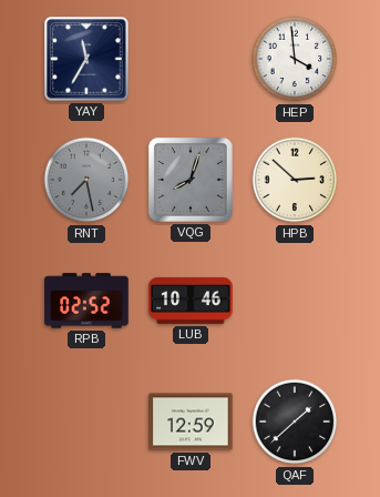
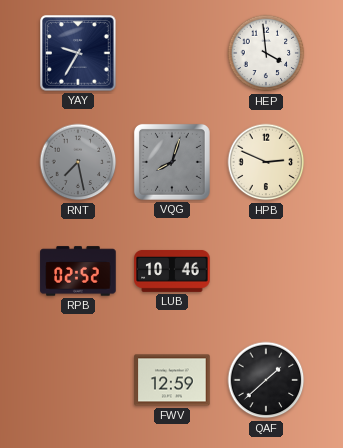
YAY: 11:35 -> 9:35
HPB: 2:52 -> 2:49
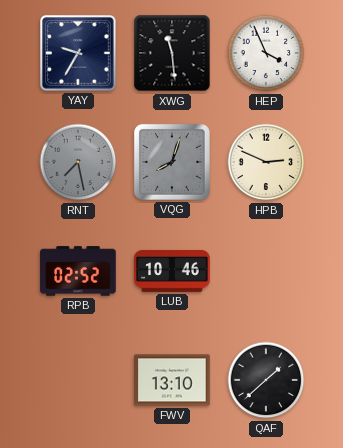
XWG: none -> 11:29
HEP: 3:59 -> 3:56
FWV: 12:59 -> 13:10
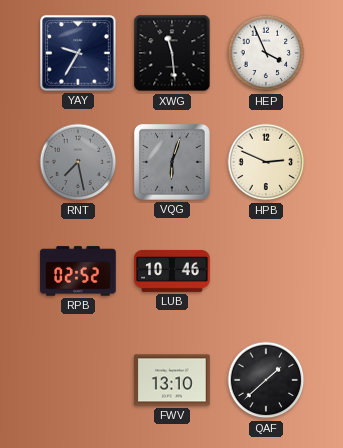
VQG: 8:03 -> 6:03
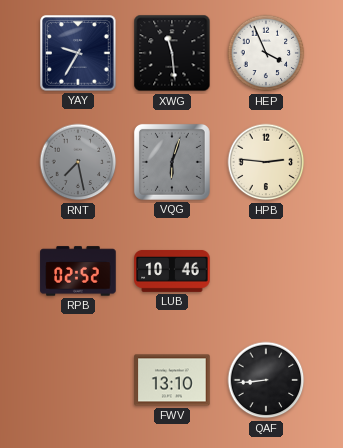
HPB: 2:49 -> 2:46
QAF: 1:38 -> 8:44
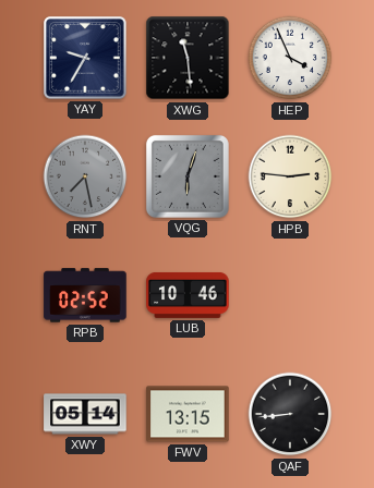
XWY: none -> 05:14
FWV: 13:10 -> 13:15
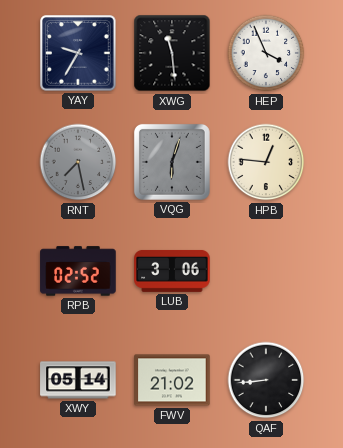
HPB: 2:46 -> 12:46
LUB: 10:46 -> 3:06
FWV: 13:15 -> 21:02
